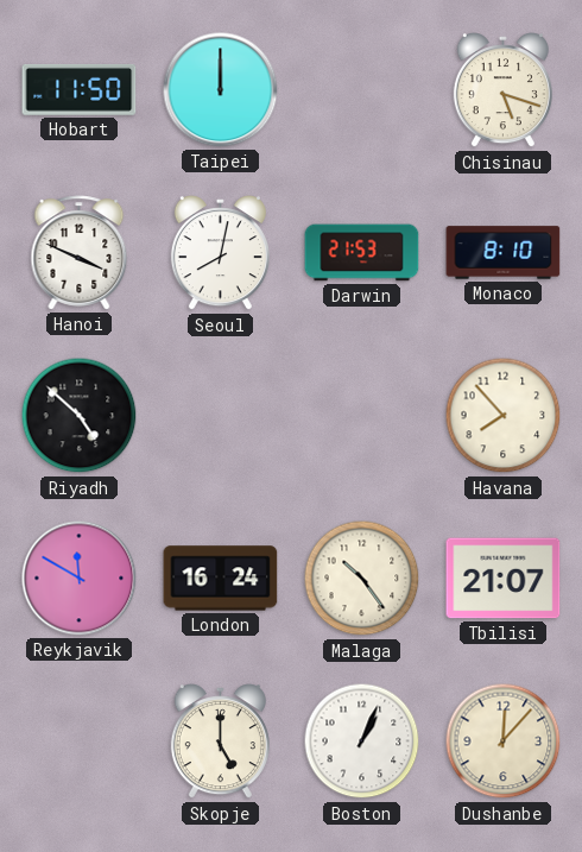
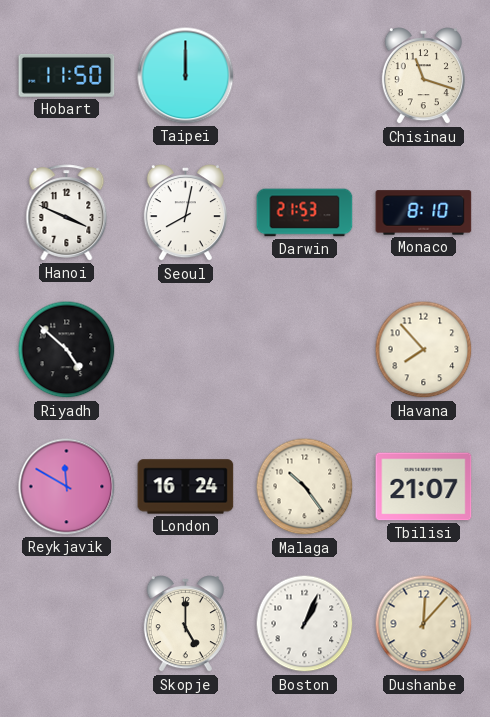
Chisinau: 5:18 -> 11:18
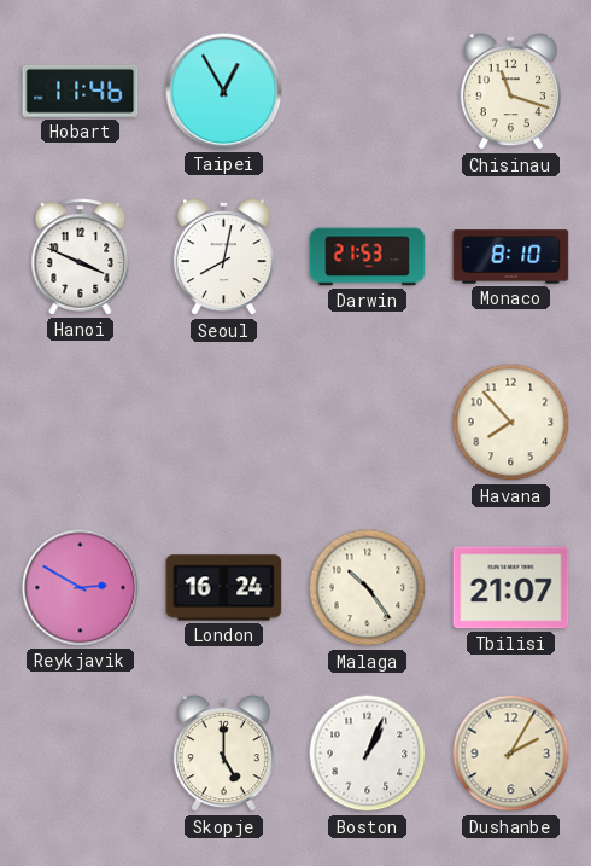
Hobart: 11:50 -> 11:46
Taipei: 12:00 -> 12:55
Riyadh: 4:52 -> none
Reykjavik: 11:50 -> 2:50
Dushanbe: 12:07 -> 2:05
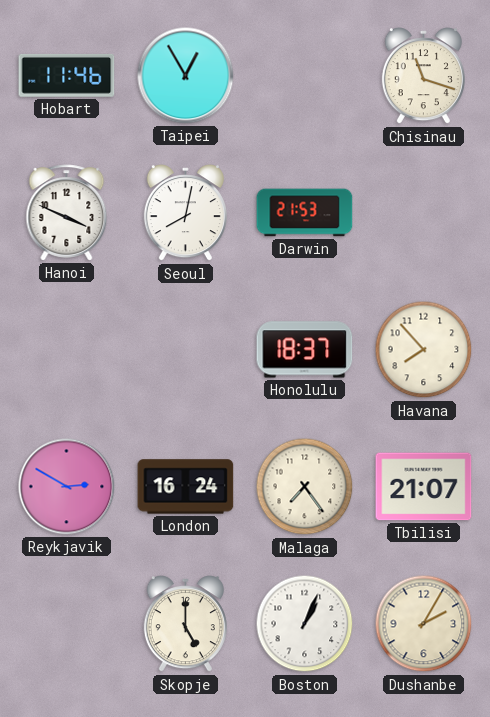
Monaco: 8:10 -> none
Honolulu: none -> 18:37
Malaga: 10:24 -> 7:24
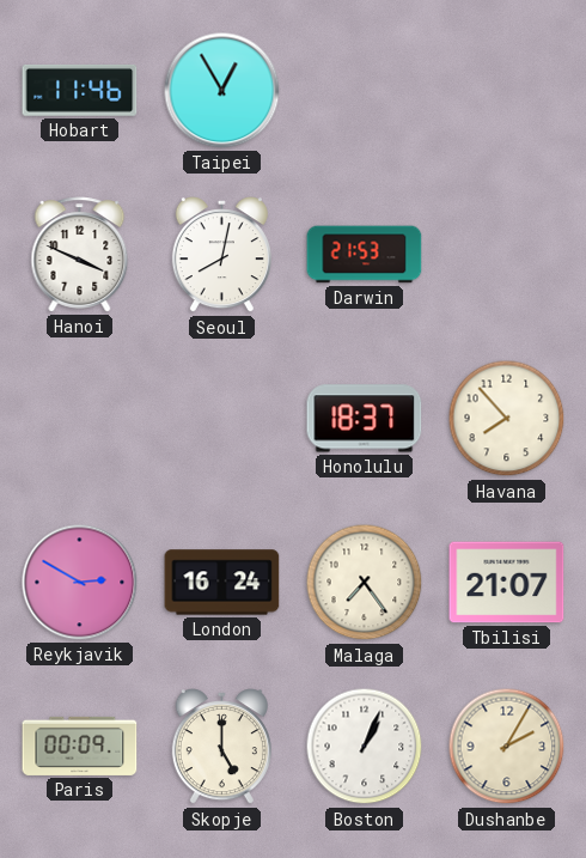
Chisinau: 11:18 -> none
Paris: none -> 00:09
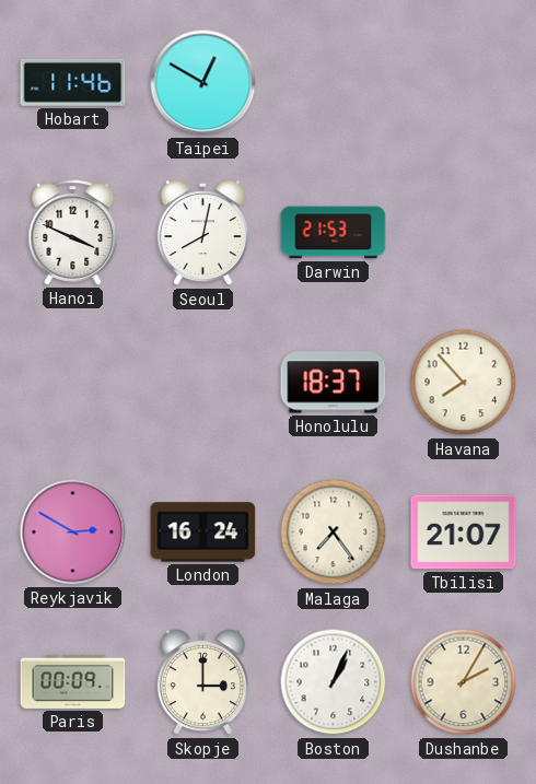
Taipei: 12:55 -> 12:50
Skopje: 5:00 -> 3:00
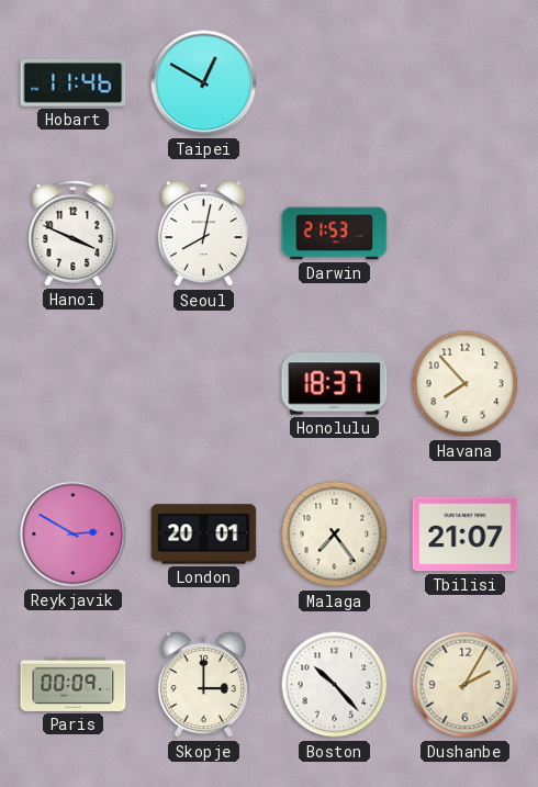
London: 16:24 -> 20:01
Boston: 1:04 -> 10:23
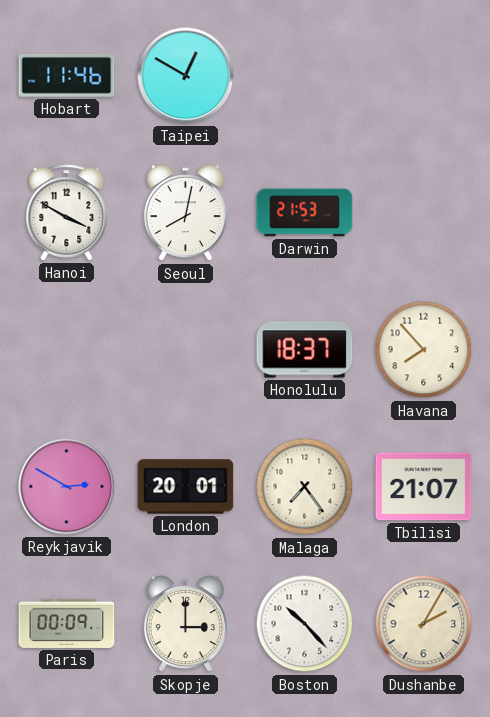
Hanoi: 3:49 -> 3:50
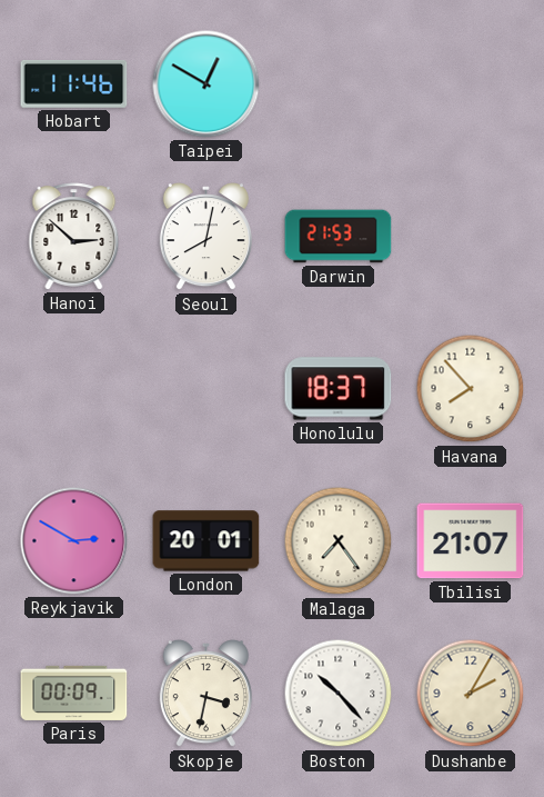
Hanoi: 3:50 -> 2:52
Skopje: 3:00 -> 3:32
